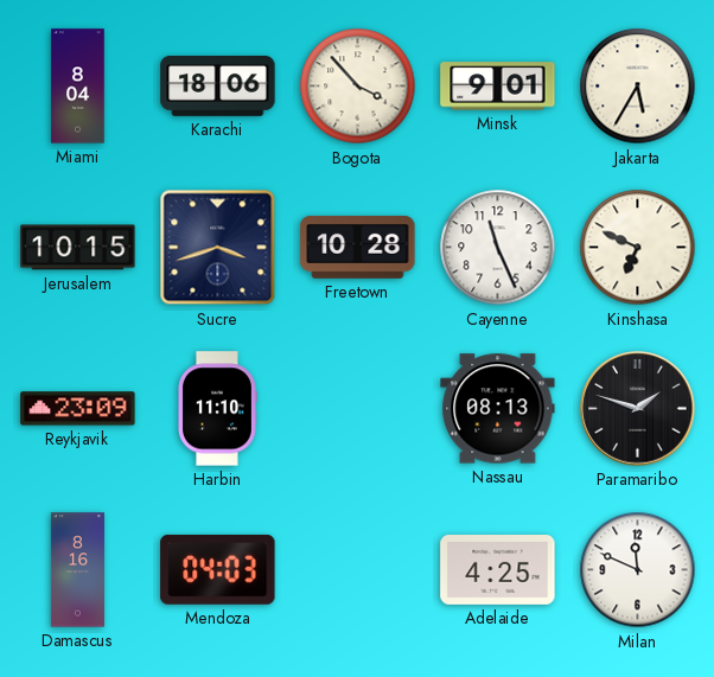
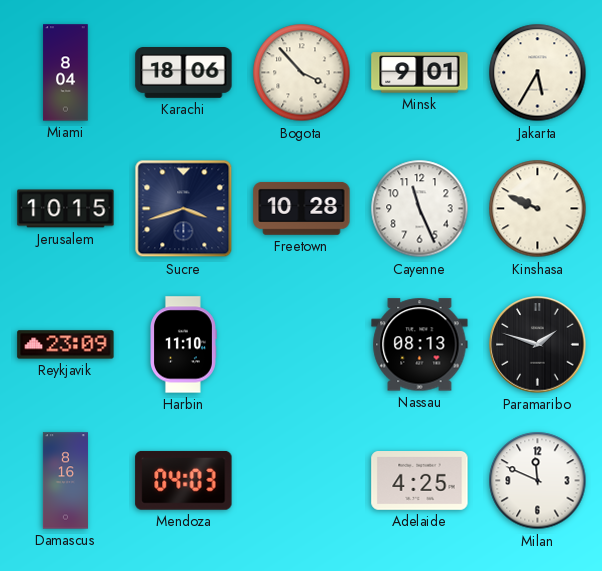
Kinshasa: 6:49 -> 9:49
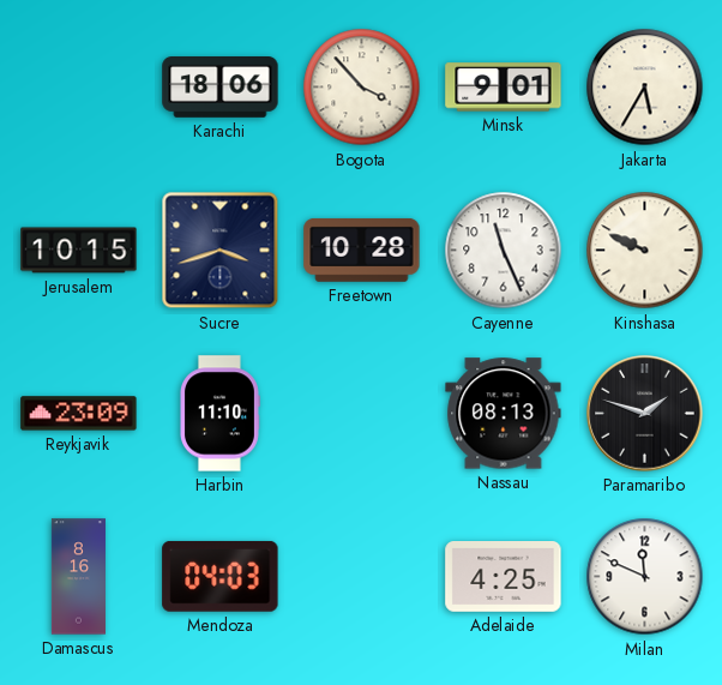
Miami: 8:04 -> none
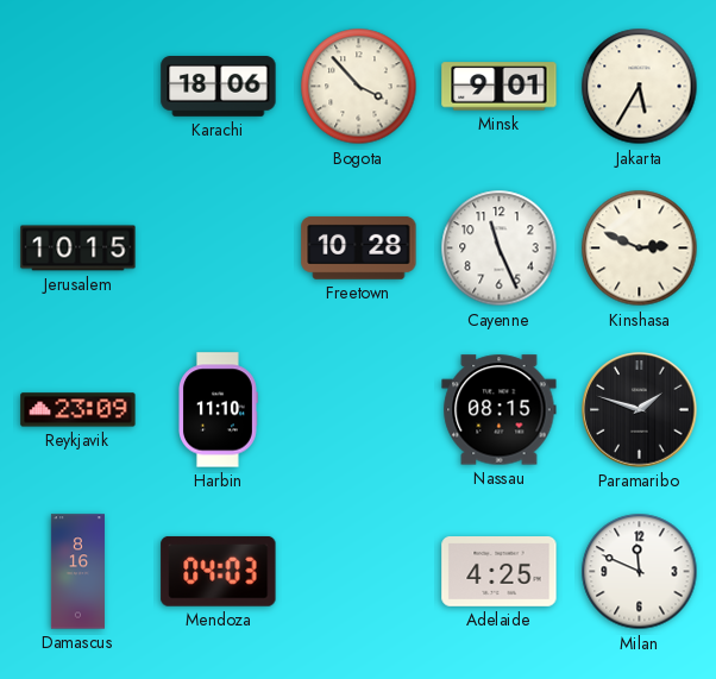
Sucre: 3:42 -> none
Kinshasa: 9:49 -> 2:49
Nassau: 08:13 -> 08:15
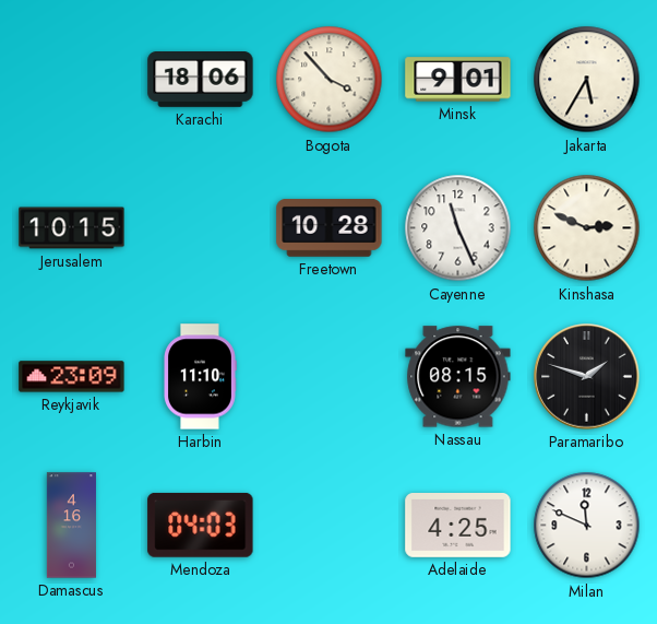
Damascus: 8:16 -> 4:16
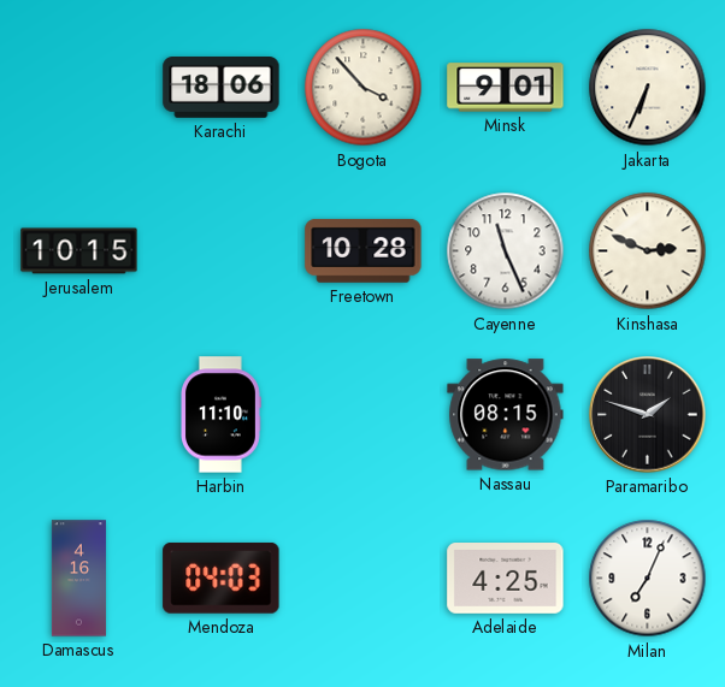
Jakarta: 5:35 -> 6:34
Reykjavik: 23:09 -> none
Milan: 11:49 -> 7:04
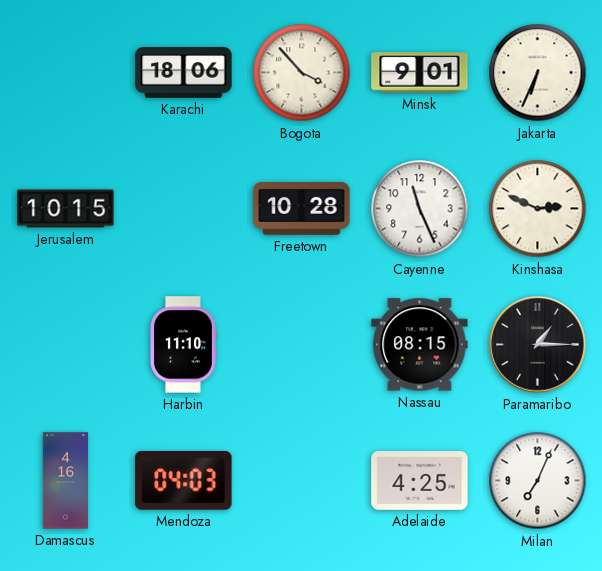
Paramaribo: 1:48 -> 1:15
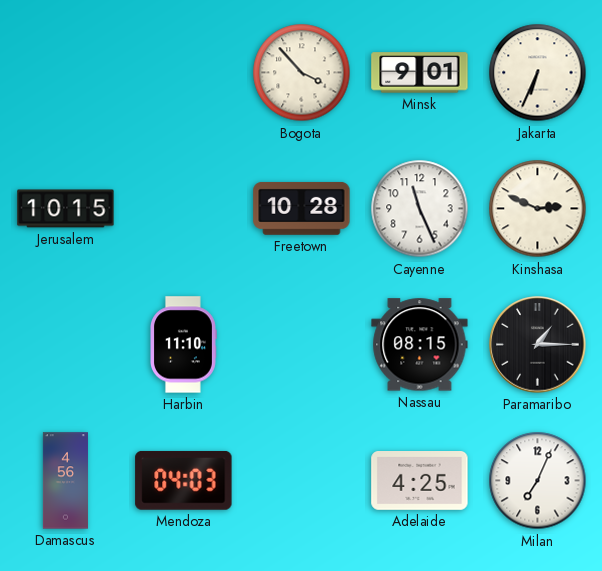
Karachi: 18:06 -> none
Damascus: 4:16 -> 4:56
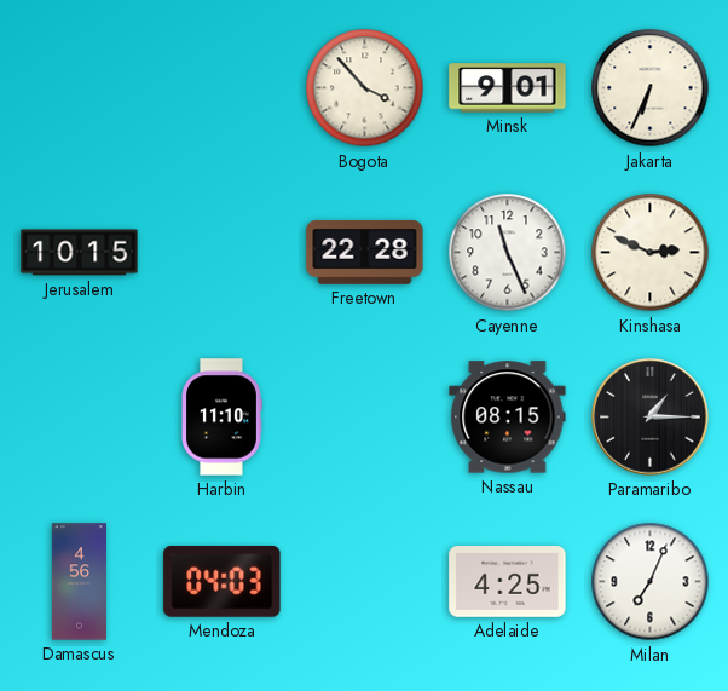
Freetown: 10:28 -> 22:28
